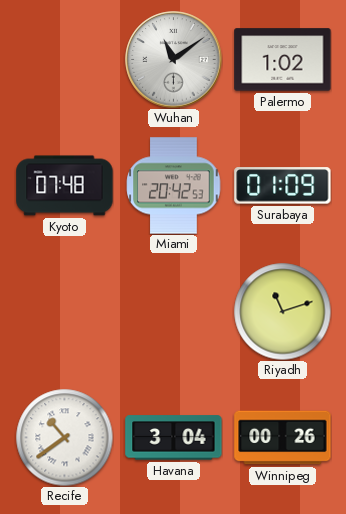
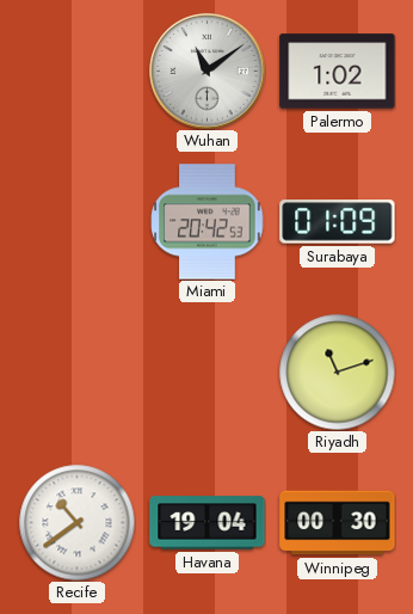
Kyoto: 07:48 -> none
Havana: 3:04 -> 19:04
Winnipeg: 00:26 -> 00:30
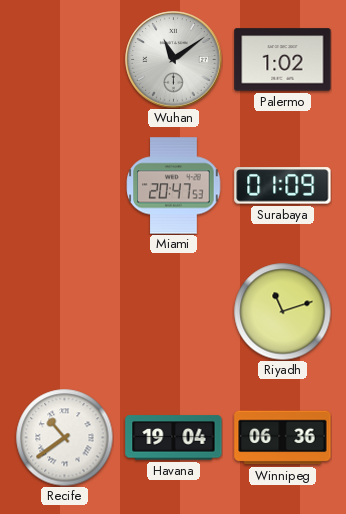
Miami: 20:42 -> 20:47
Winnipeg: 00:30 -> 06:36
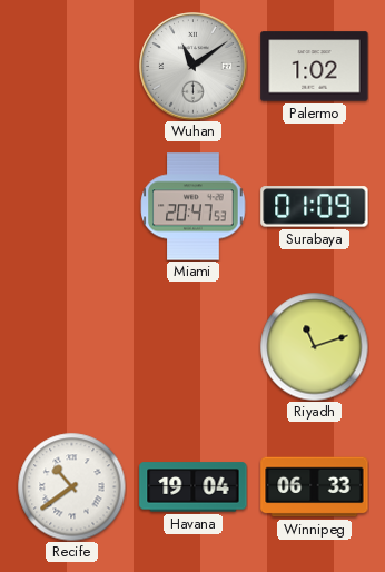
Winnipeg: 06:36 -> 06:33
